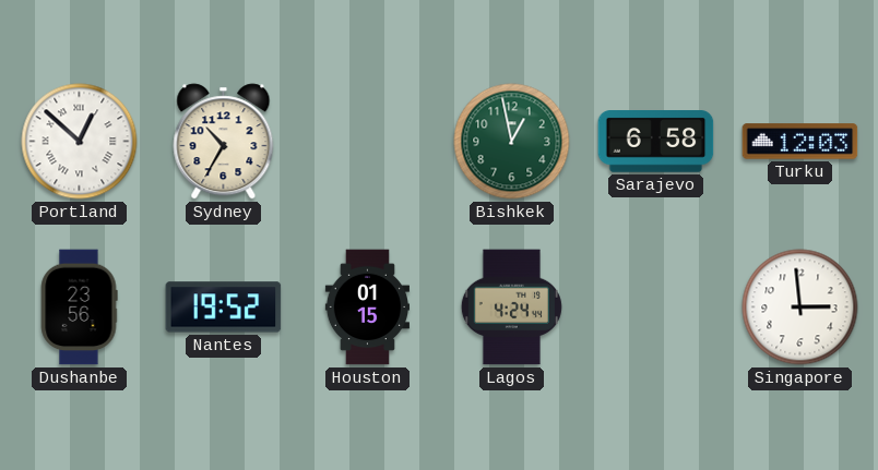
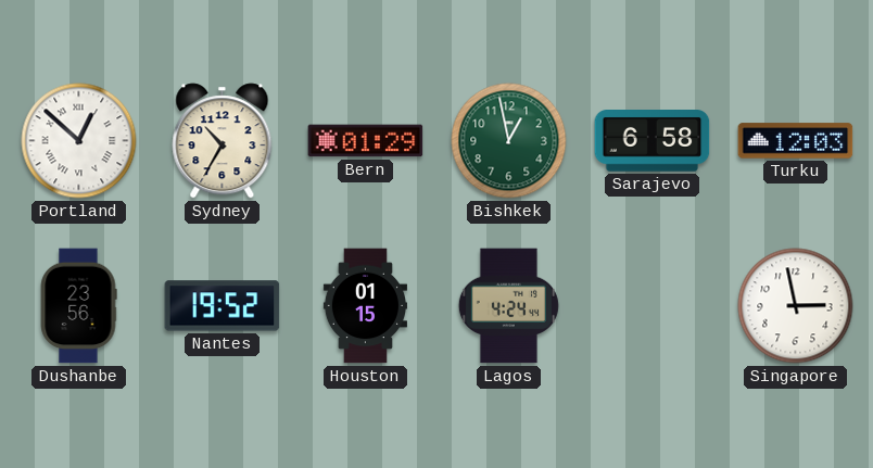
Bern: none -> 01:29
Singapore: 2:59 -> 2:58
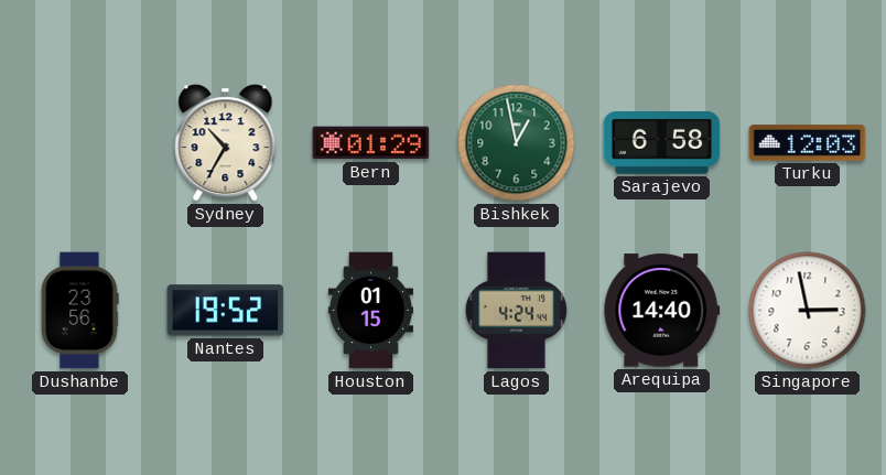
Portland: 12:52 -> none
Arequipa: none -> 14:40
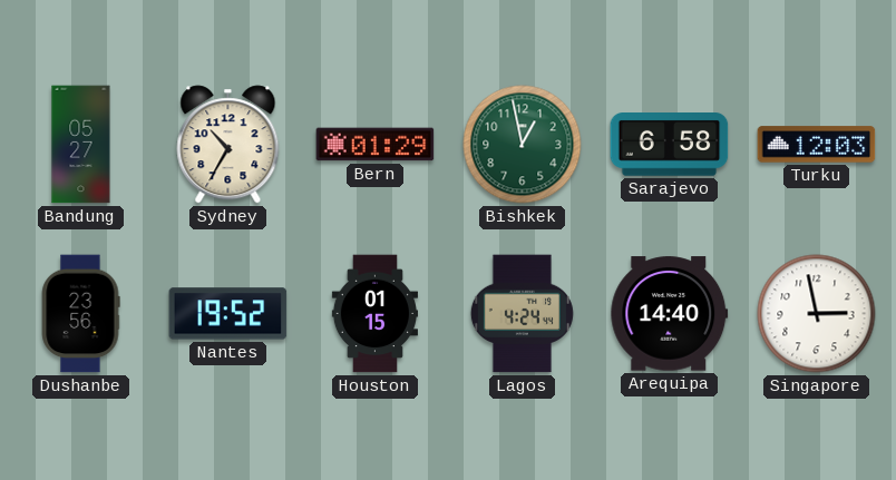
Bandung: none -> 05:27
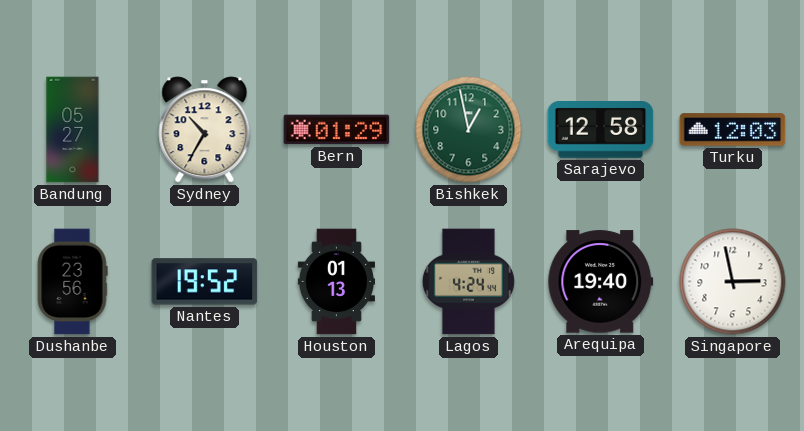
Sarajevo: 6:58 -> 12:58
Houston: 01:15 -> 01:13
Arequipa: 14:40 -> 19:40
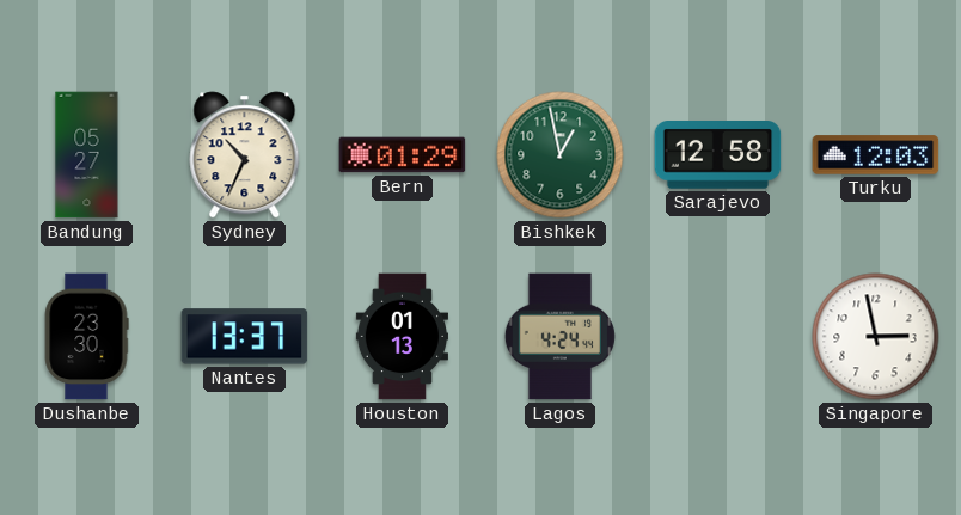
Sydney: 10:35 -> 10:34
Dushanbe: 23:56 -> 23:30
Nantes: 19:52 -> 13:37
Arequipa: 19:40 -> none
